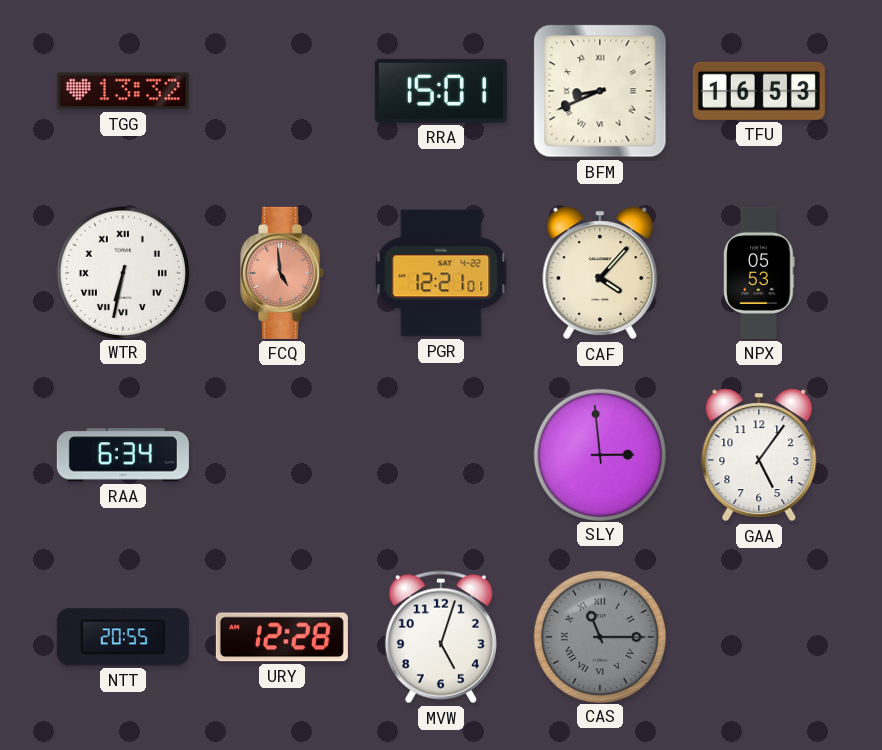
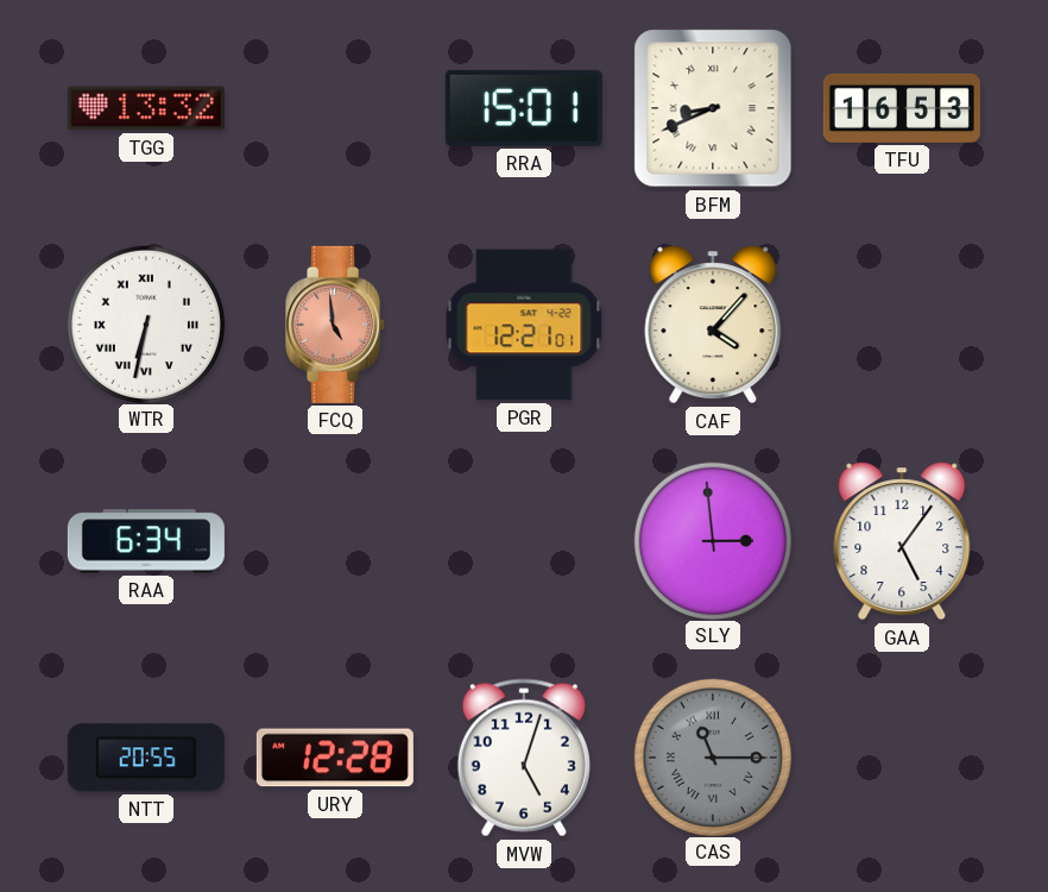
NPX: 05:53 -> none
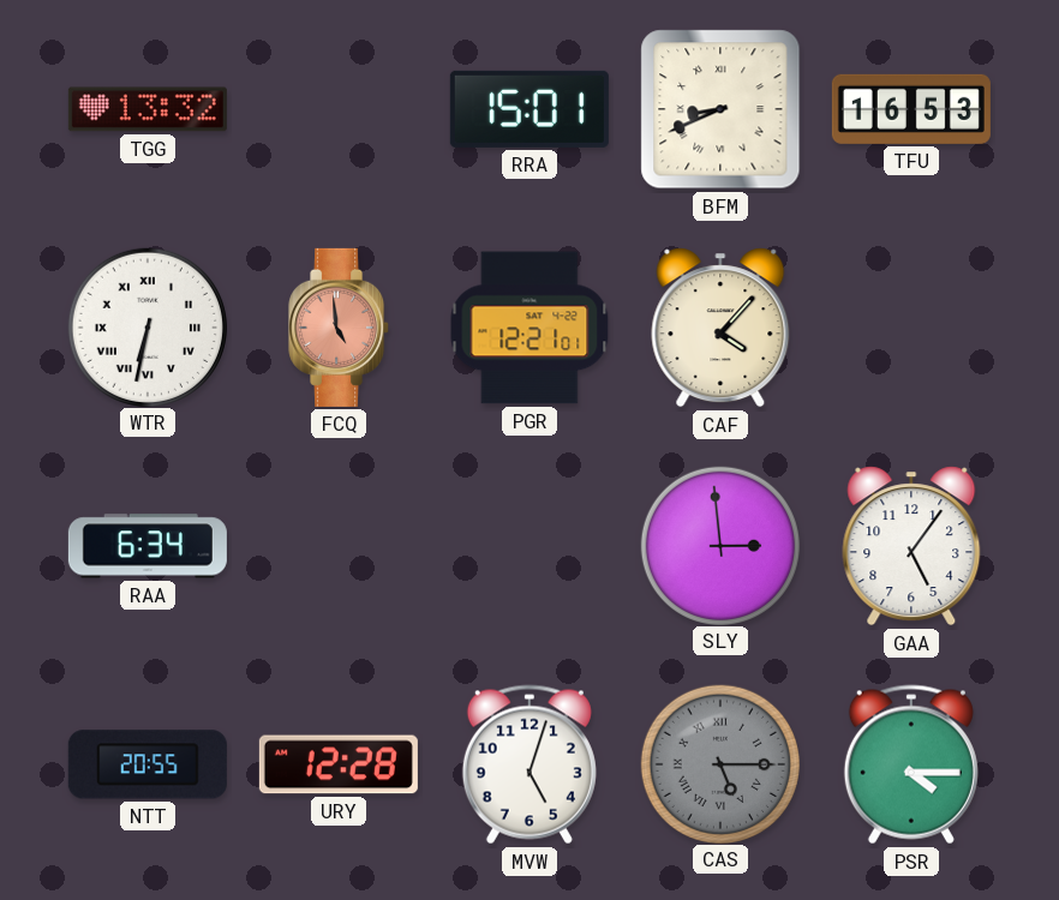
CAS: 11:15 -> 5:15
PSR: none -> 4:15
